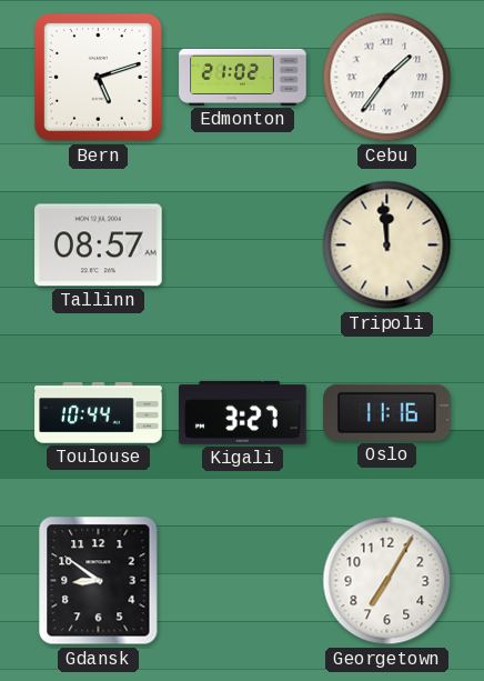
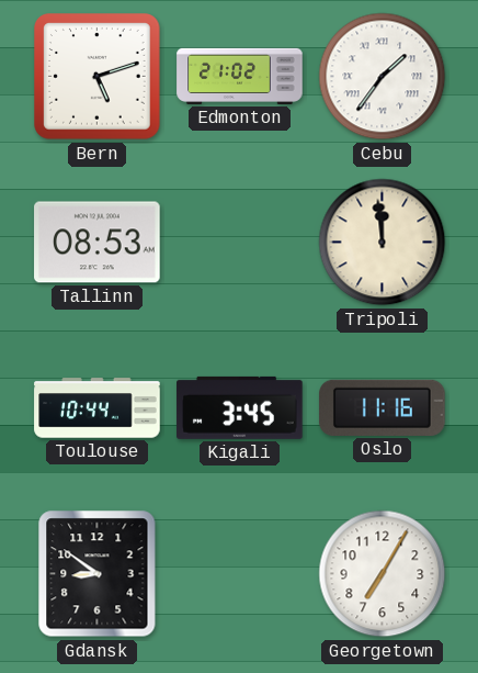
Tallinn: 08:57 -> 08:53
Kigali: 3:27 -> 3:45
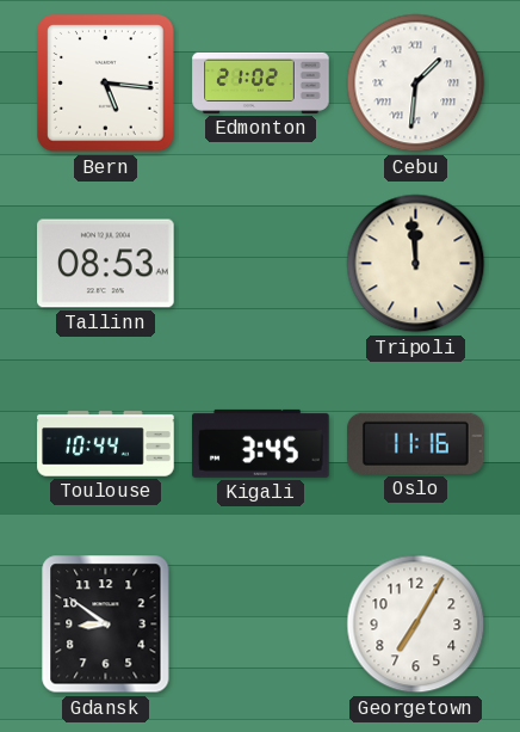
Bern: 5:12 -> 5:16
Cebu: 1:36 -> 1:31
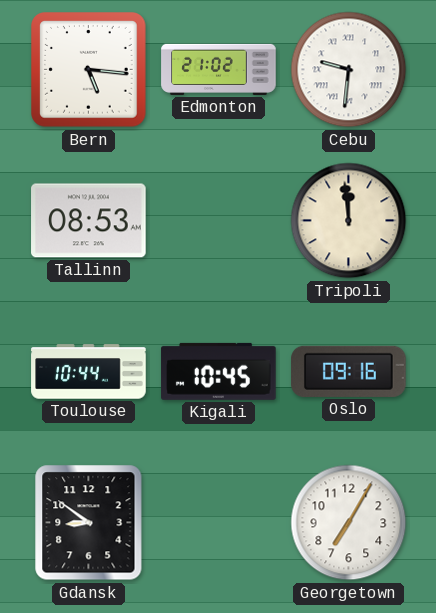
Cebu: 1:31 -> 9:31
Kigali: 3:45 -> 10:45
Oslo: 11:16 -> 09:16
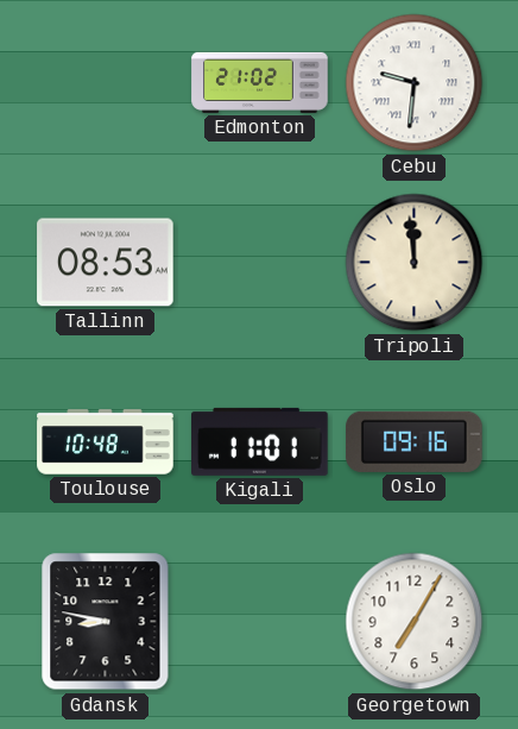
Bern: 5:16 -> none
Toulouse: 10:44 -> 10:48
Kigali: 10:45 -> 11:01
Gdansk: 8:51 -> 8:47
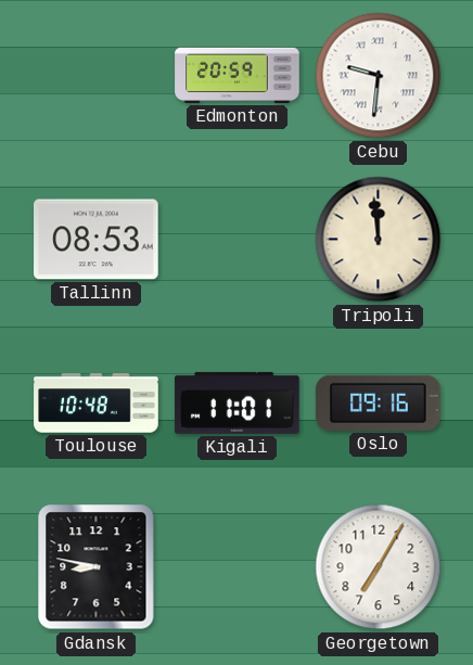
Edmonton: 21:02 -> 20:59
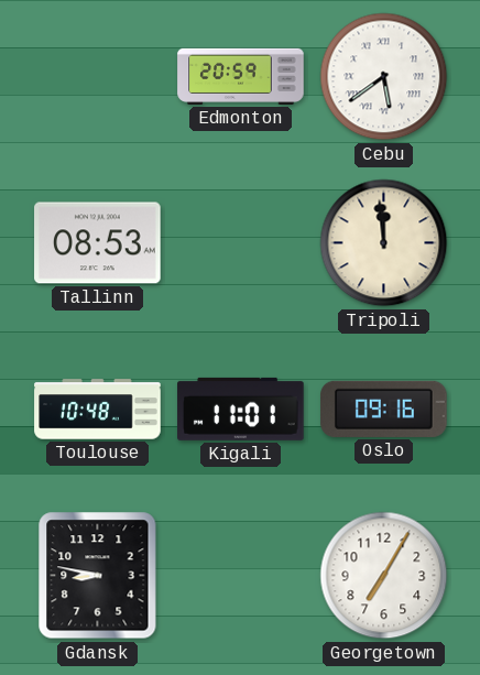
Cebu: 9:31 -> 5:39
